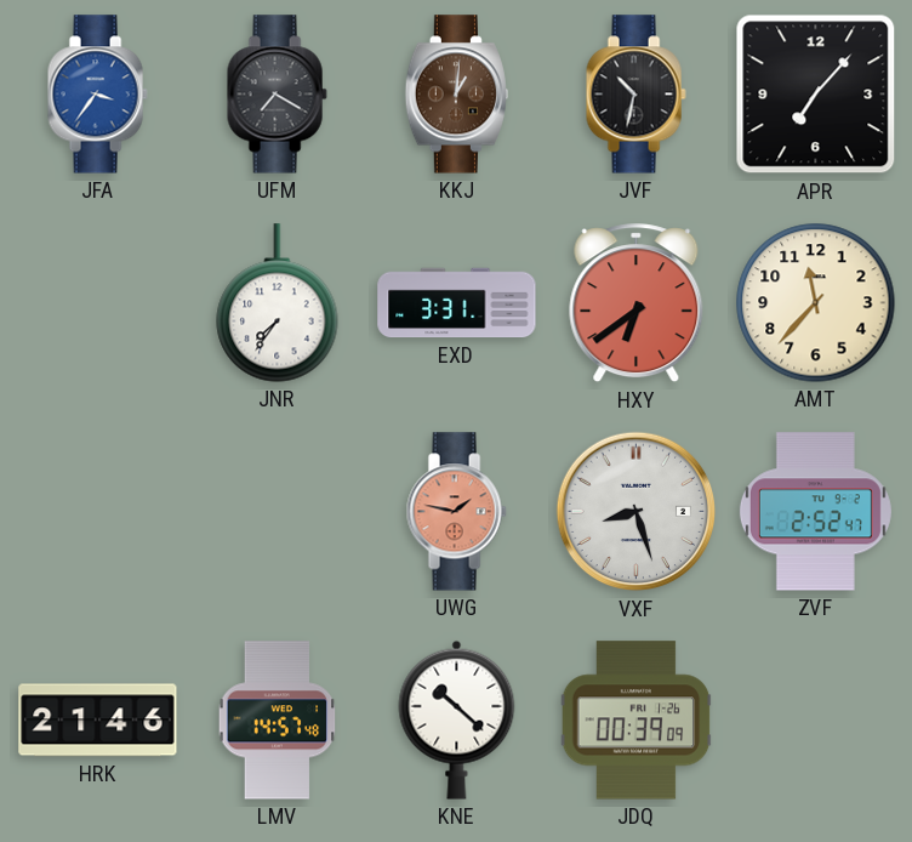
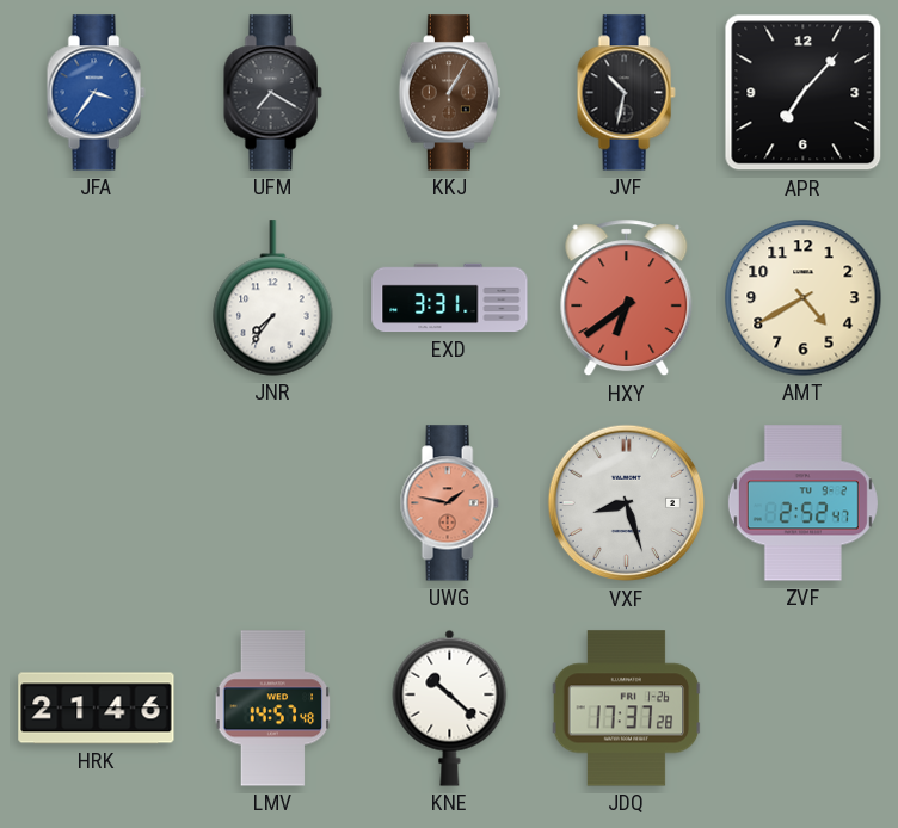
KKJ: 1:01 -> 1:05
AMT: 11:37 -> 4:40
JDQ: 00:39 -> 17:37
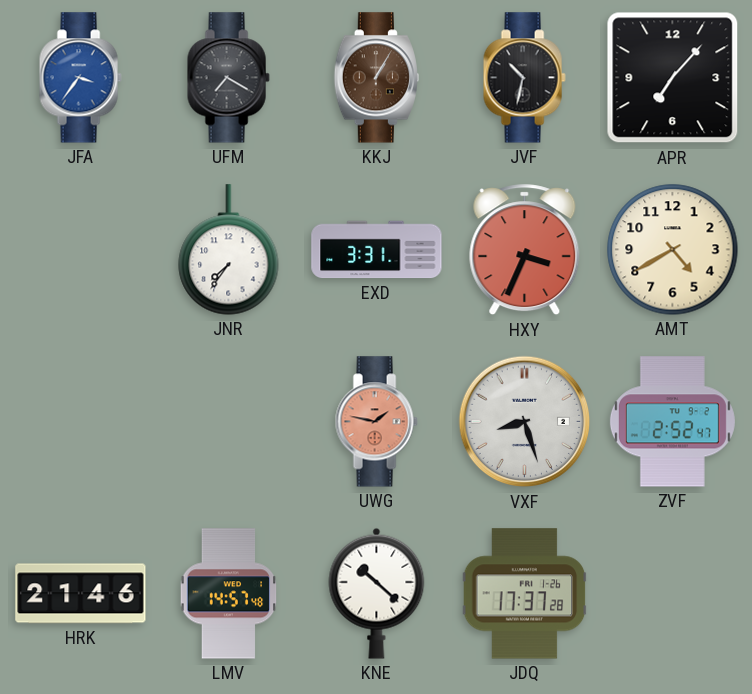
HXY: 6:39 -> 3:34
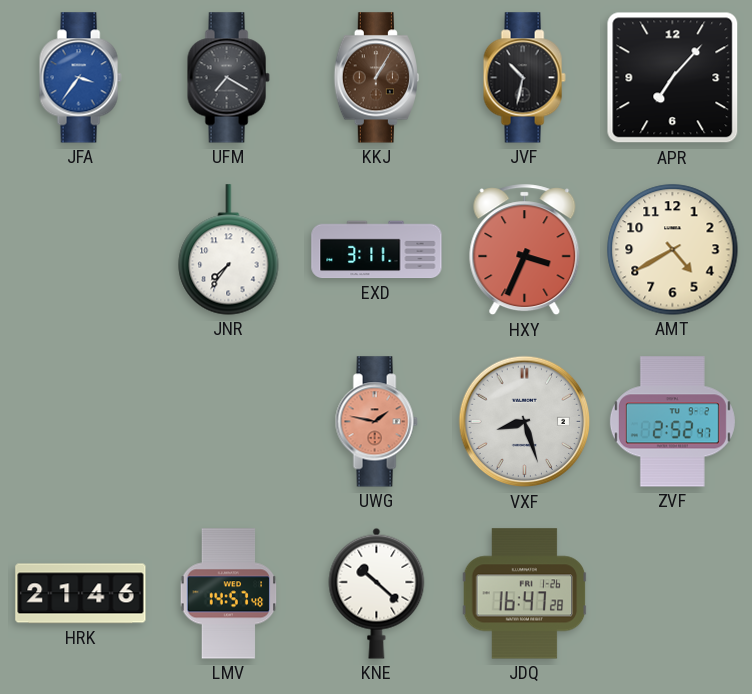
EXD: 3:31 -> 3:11
JDQ: 17:37 -> 16:47
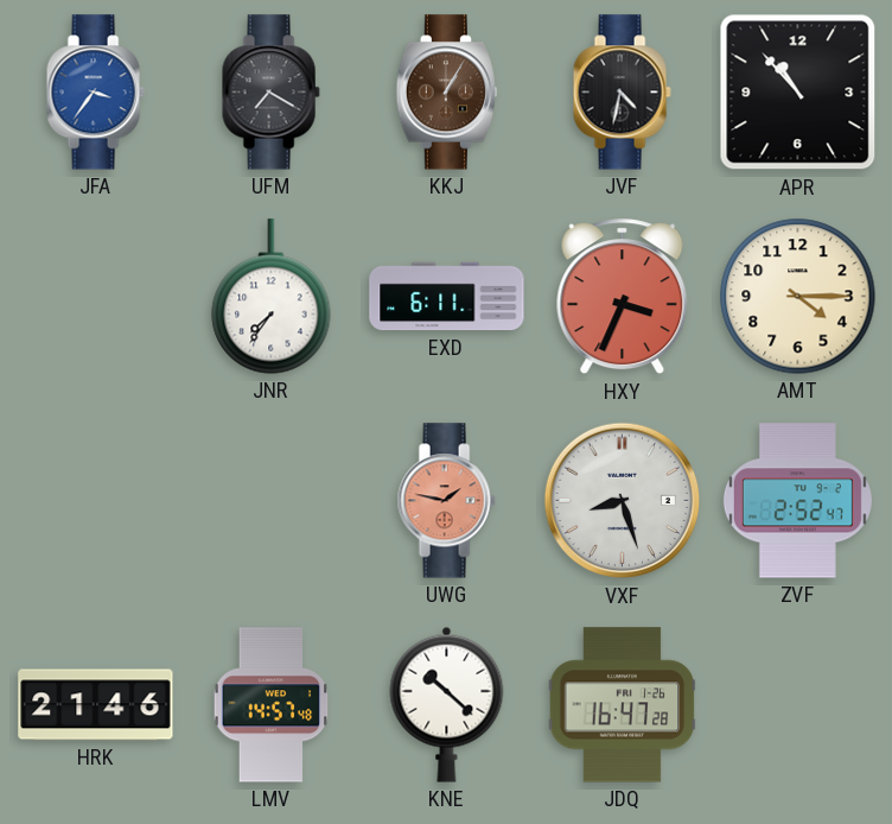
JVF: 10:32 -> 4:32
APR: 7:07 -> 10:53
EXD: 3:11 -> 6:11
AMT: 4:40 -> 4:15
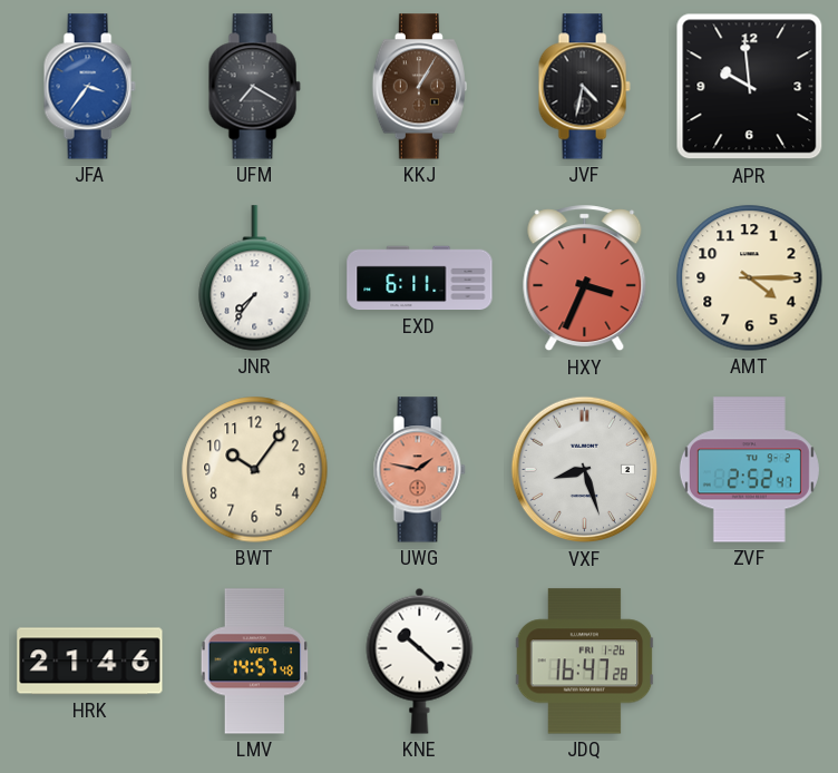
APR: 10:53 -> 9:59
BWT: none -> 10:06
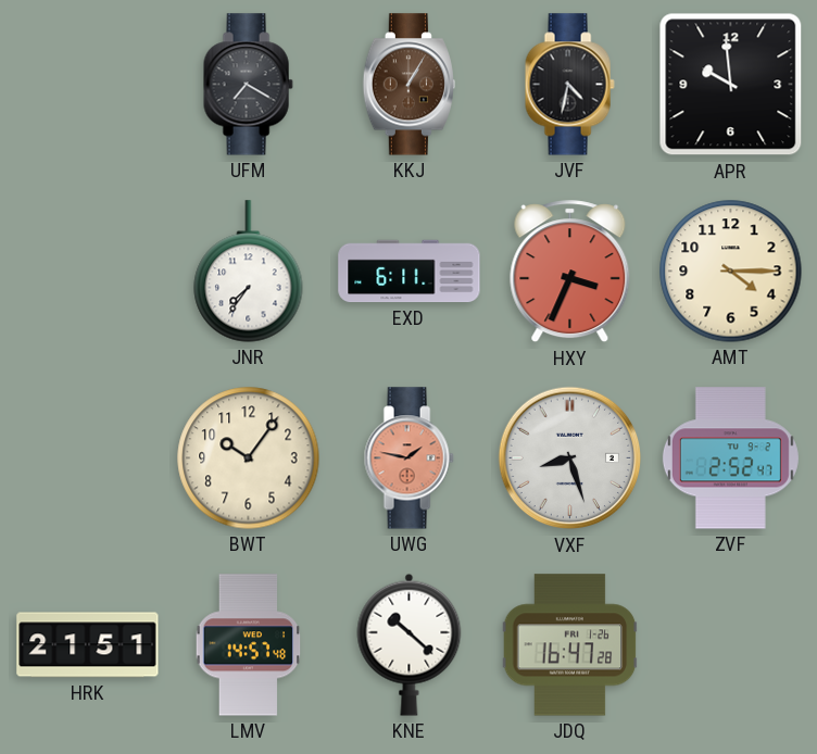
JFA: 3:36 -> none
HRK: 21:46 -> 21:51
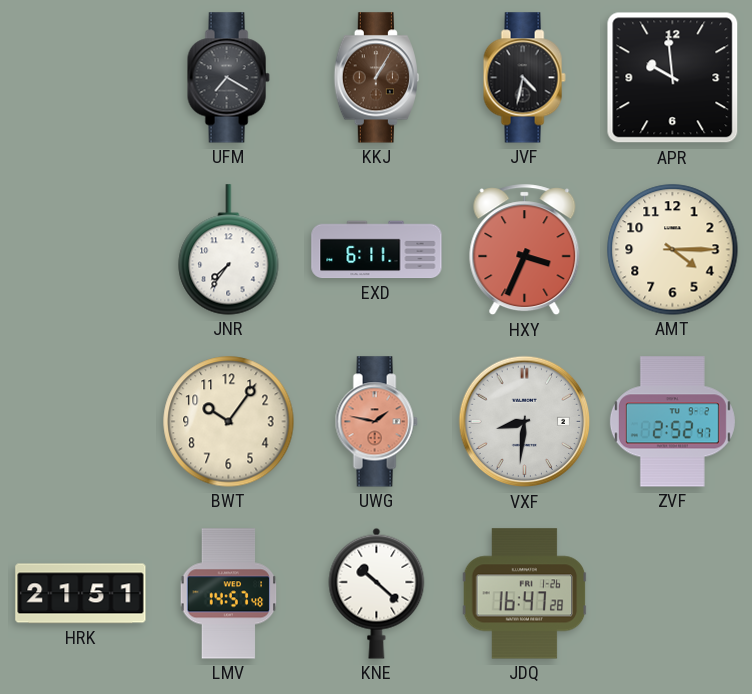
VXF: 8:27 -> 8:31
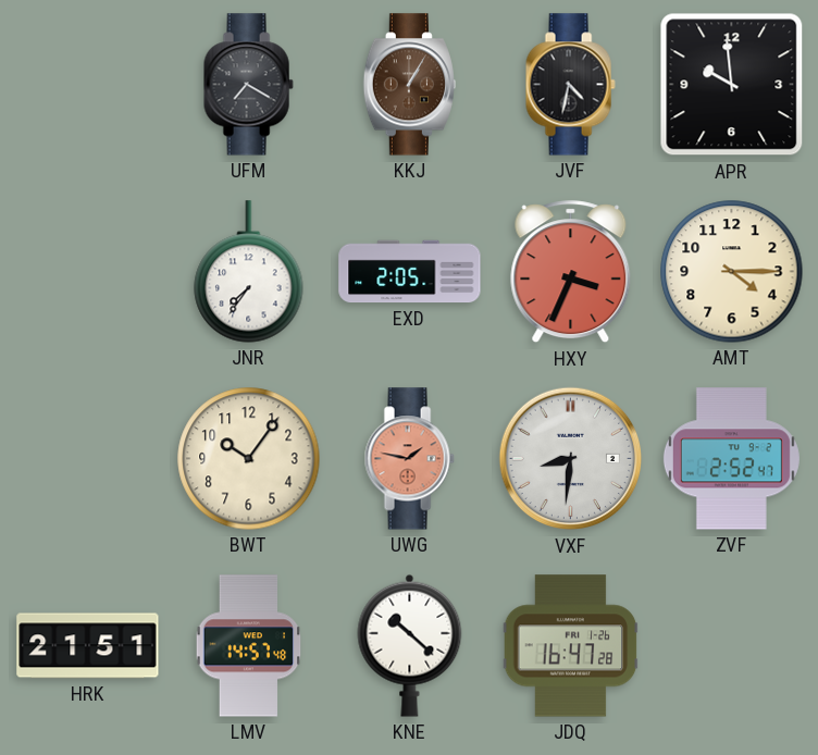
EXD: 6:11 -> 2:05
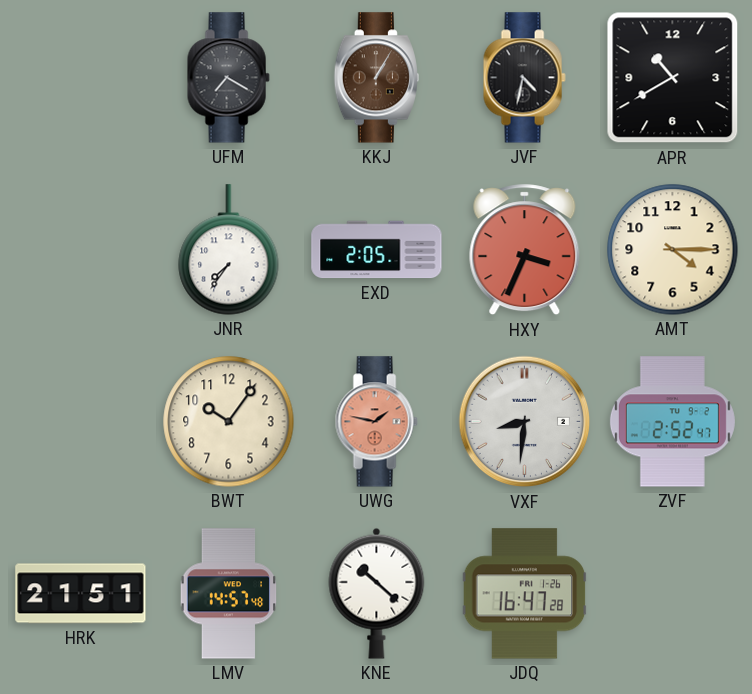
APR: 9:59 -> 10:40
